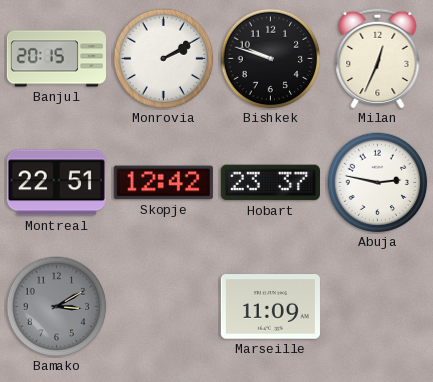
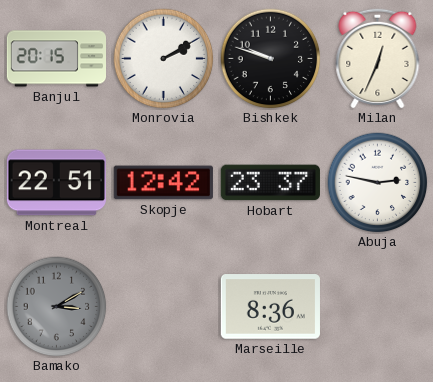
Marseille: 11:09 -> 8:36
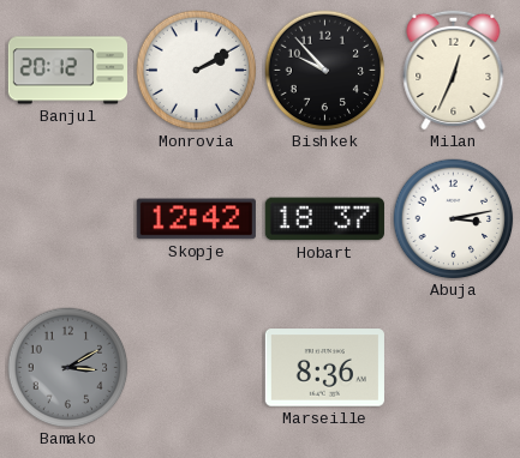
Banjul: 20:15 -> 20:12
Bishkek: 9:48 -> 9:53
Montreal: 22:51 -> none
Hobart: 23:37 -> 18:37
Abuja: 2:47 -> 3:13
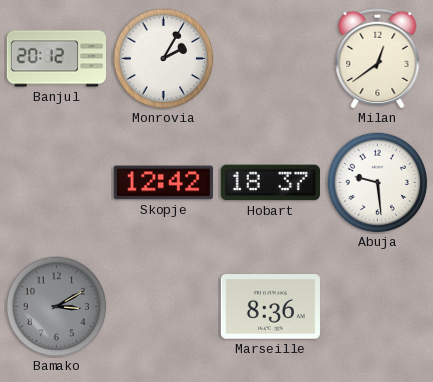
Monrovia: 2:10 -> 2:05
Bishkek: 9:53 -> none
Milan: 12:34 -> 12:39
Abuja: 3:13 -> 9:29
